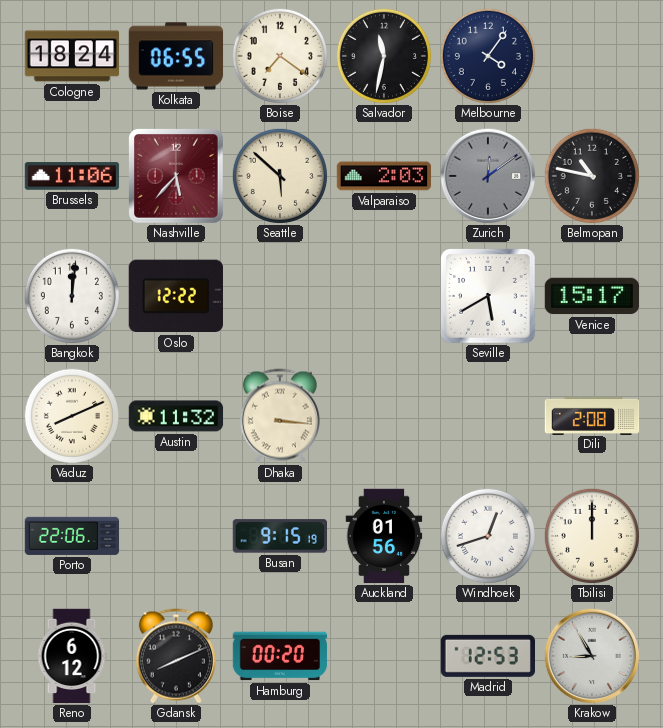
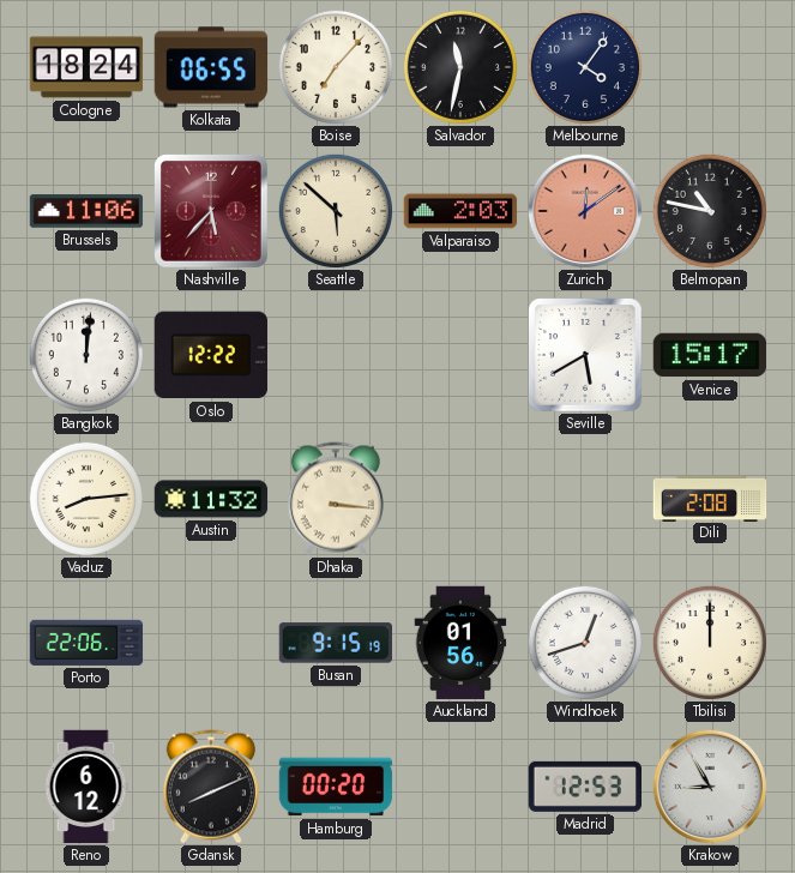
Boise: 7:21 -> 7:07
Zurich dial: grey -> salmon
Vaduz: 8:11 -> 8:14
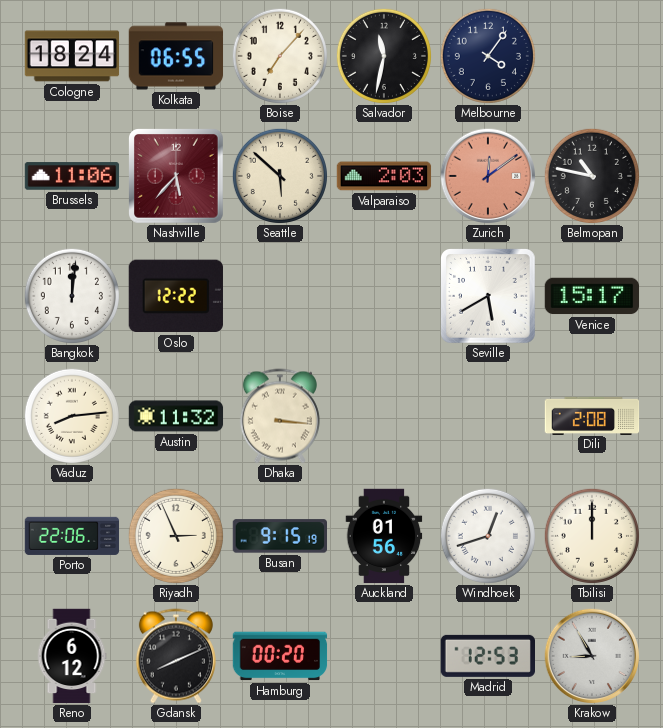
Riyadh: none -> 2:56
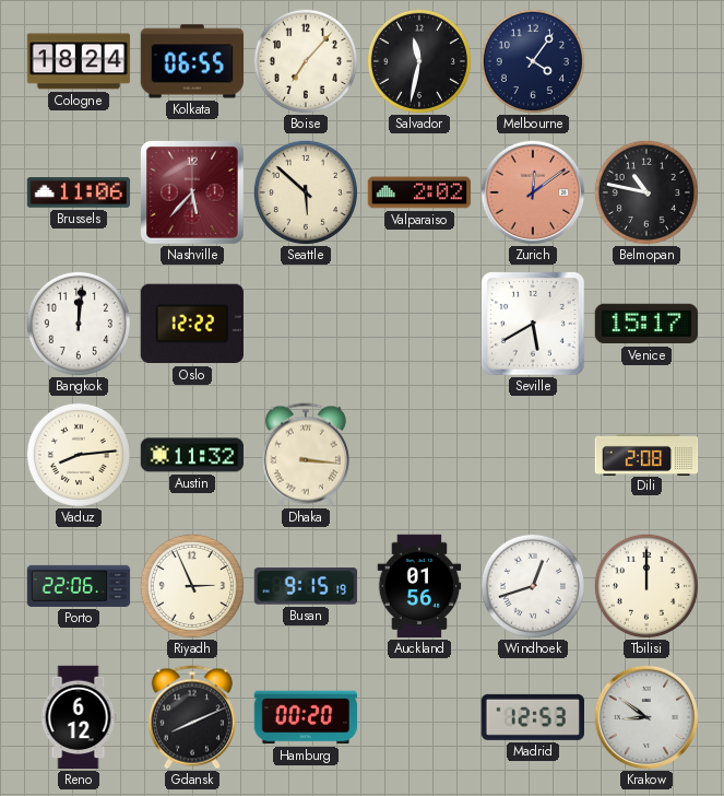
Valparaiso: 2:03 -> 2:02
Krakow: 8:55 -> 8:51
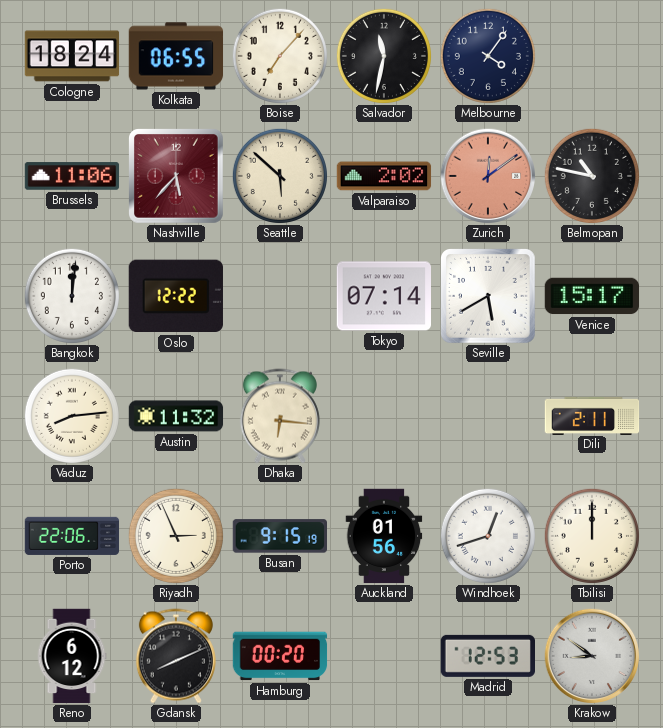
Tokyo: none -> 07:14
Dhaka: 3:16 -> 6:16
Dili: 2:08 -> 2:11
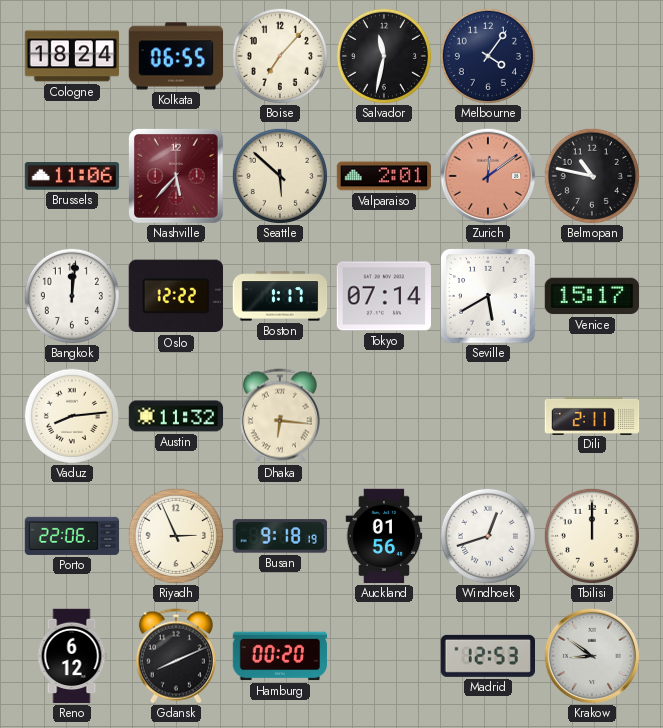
Valparaiso: 2:02 -> 2:01
Boston: none -> 1:17
Busan: 9:15 -> 9:18
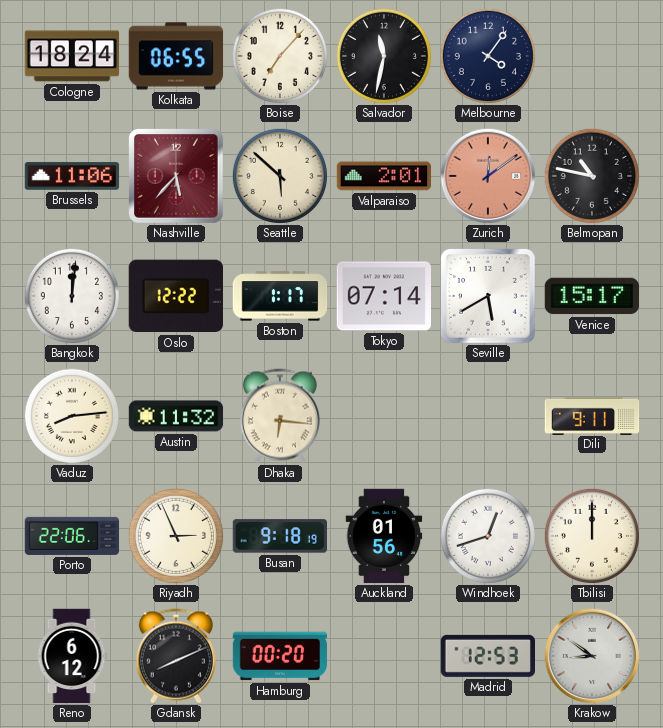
Dili: 2:11 -> 9:11
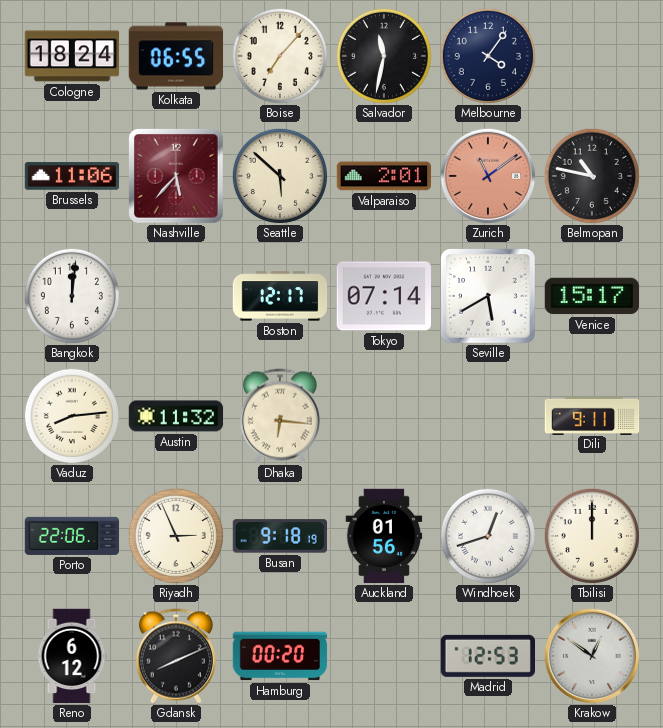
Zurich: 12:09 -> 11:09
Oslo: 12:22 -> none
Boston: 1:17 -> 12:17
Krakow: 8:51 -> 12:51
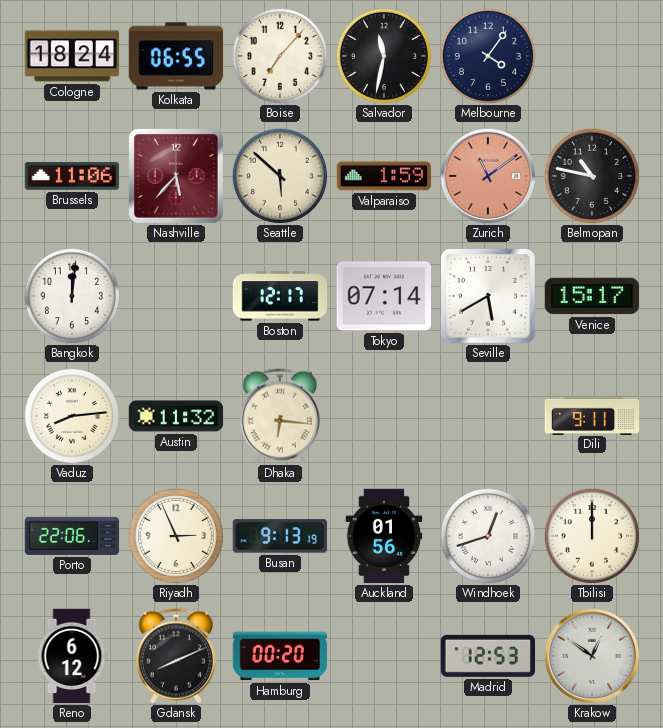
Valparaiso: 2:01 -> 1:59
Busan: 9:18 -> 9:13
